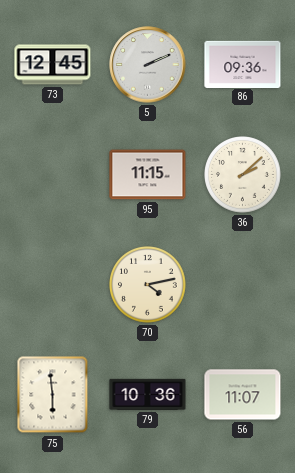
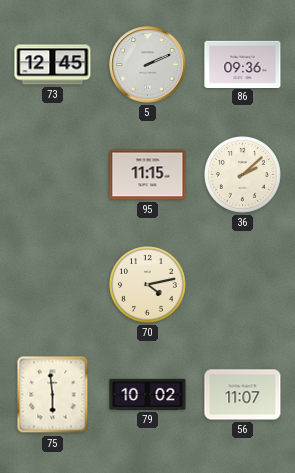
79: 10:36 -> 10:02
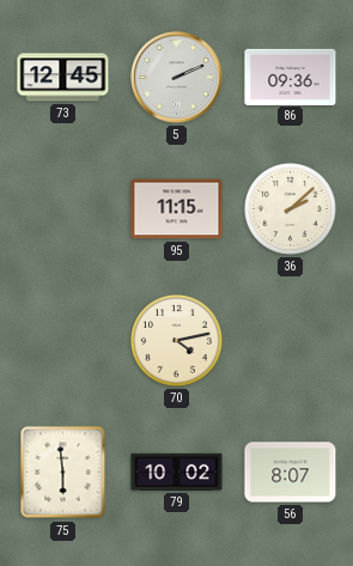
56: 11:07 -> 8:07
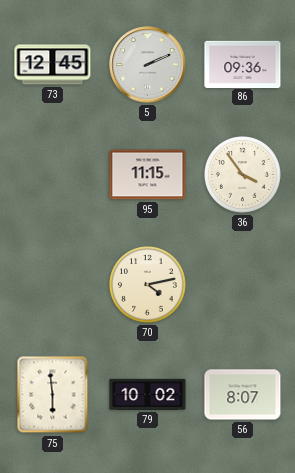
36: 2:08 -> 3:54
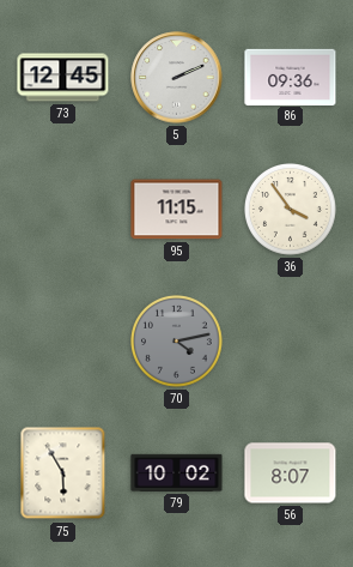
70 dial: cream -> grey
75: 5:59 -> 5:55
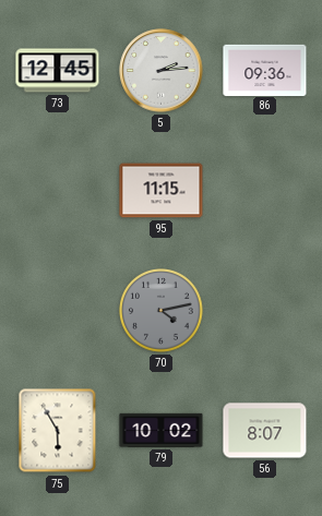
5: 2:11 -> 2:14
36: 3:54 -> none
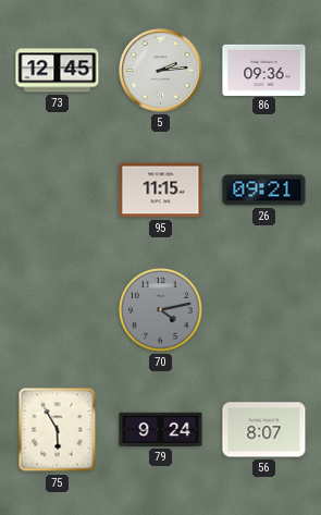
26: none -> 09:21
79: 10:02 -> 9:24
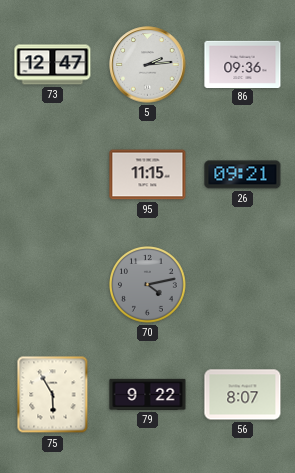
73: 12:45 -> 12:47
79: 9:24 -> 9:22
